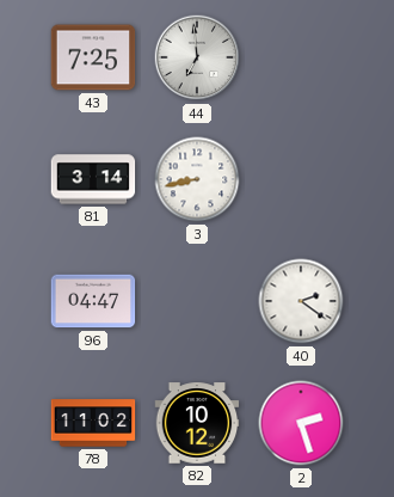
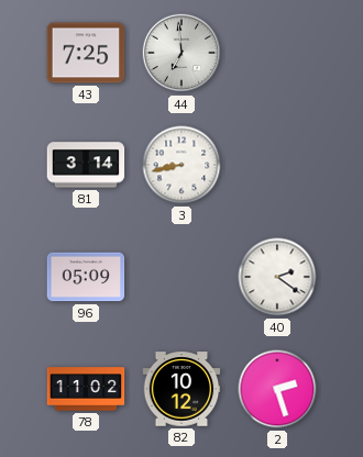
96: 04:47 -> 05:09
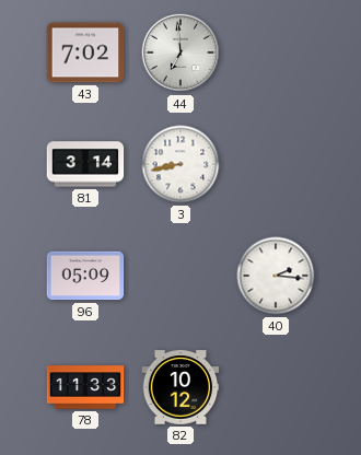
43: 7:25 -> 7:02
40: 2:21 -> 2:16
78: 11:02 -> 11:33
2: 2:27 -> none
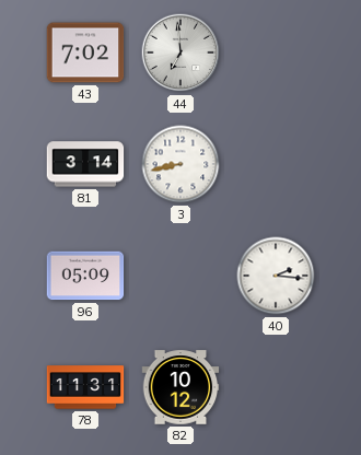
78: 11:33 -> 11:31
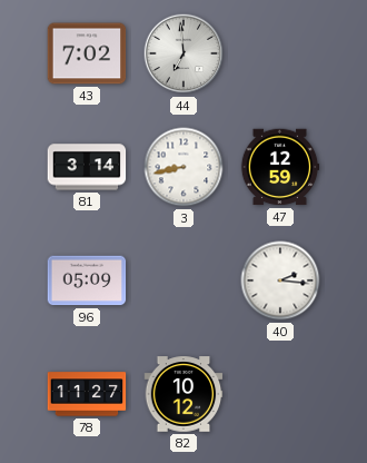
47: none -> 12:59
78: 11:31 -> 11:27
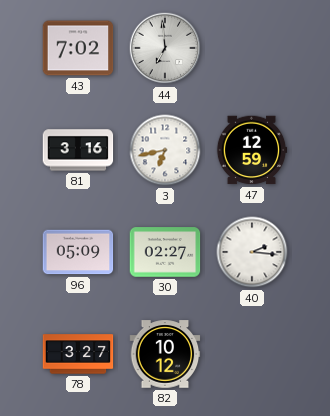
81: 3:14 -> 3:16
3: 8:43 -> 6:43
30: none -> 02:27
78: 11:27 -> 3:27
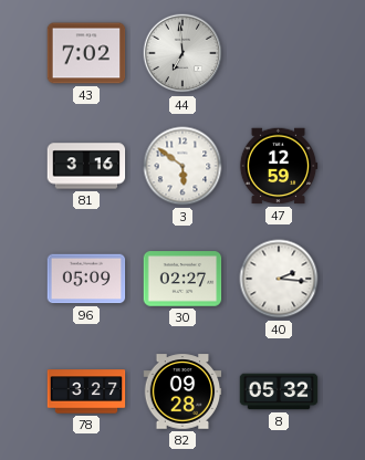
3: 6:43 -> 5:51
82: 10:12 -> 09:28
8: none -> 05:32
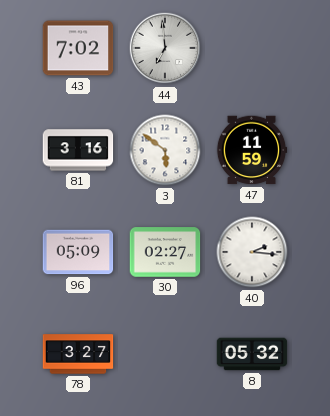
47: 12:59 -> 11:59
82: 09:28 -> none
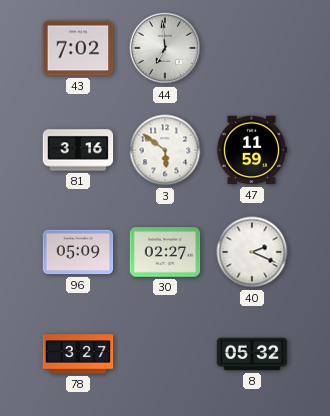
40: 2:16 -> 2:19
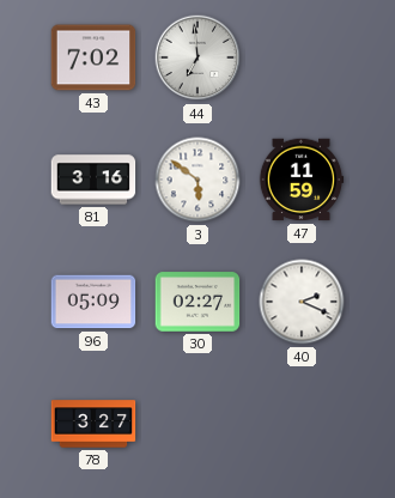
8: 05:32 -> none
